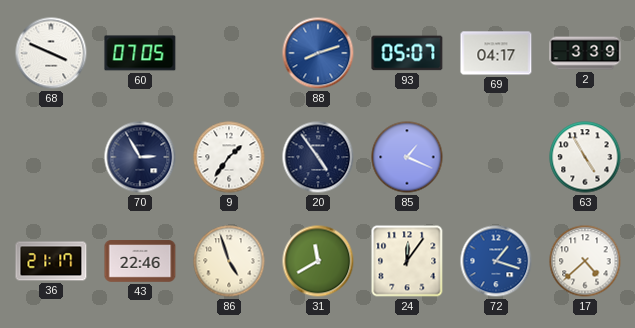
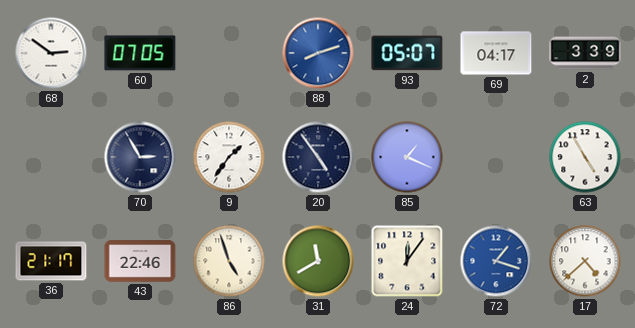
68: 3:49 -> 2:51
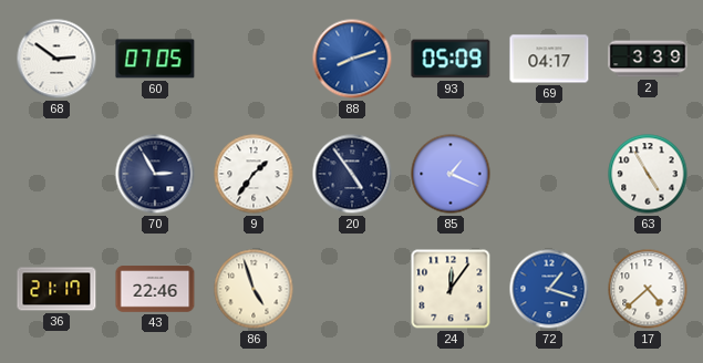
93: 05:07 -> 05:09
31: 11:40 -> none
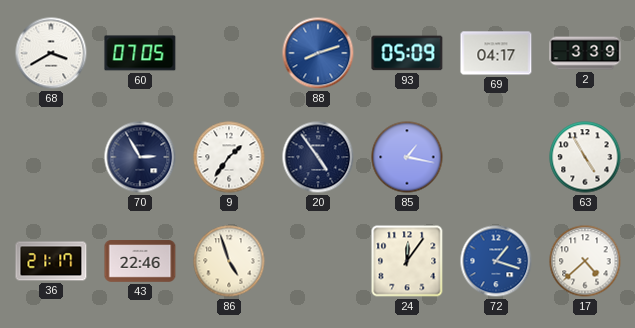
68: 2:51 -> 3:40
85: 1:19 -> 1:17
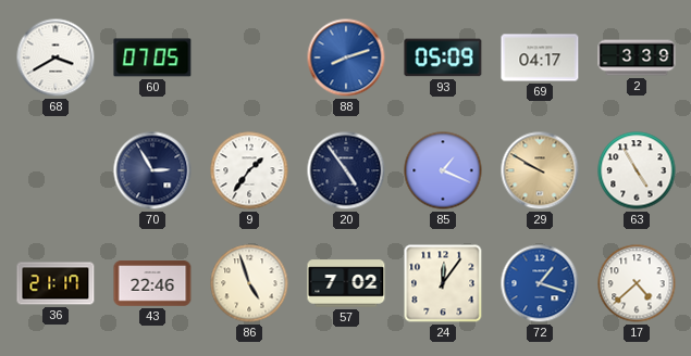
85: 1:17 -> 1:19
29: none -> 9:50
57: none -> 7:02
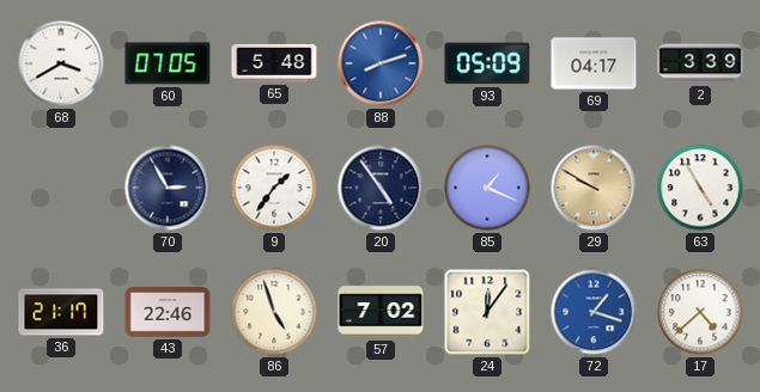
65: none -> 5:48
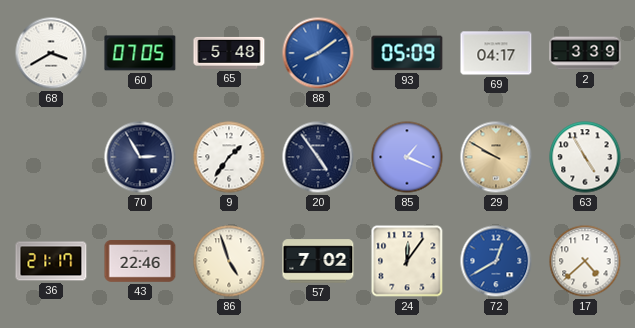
88: 8:12 -> 8:09
72: 1:18 -> 12:40
